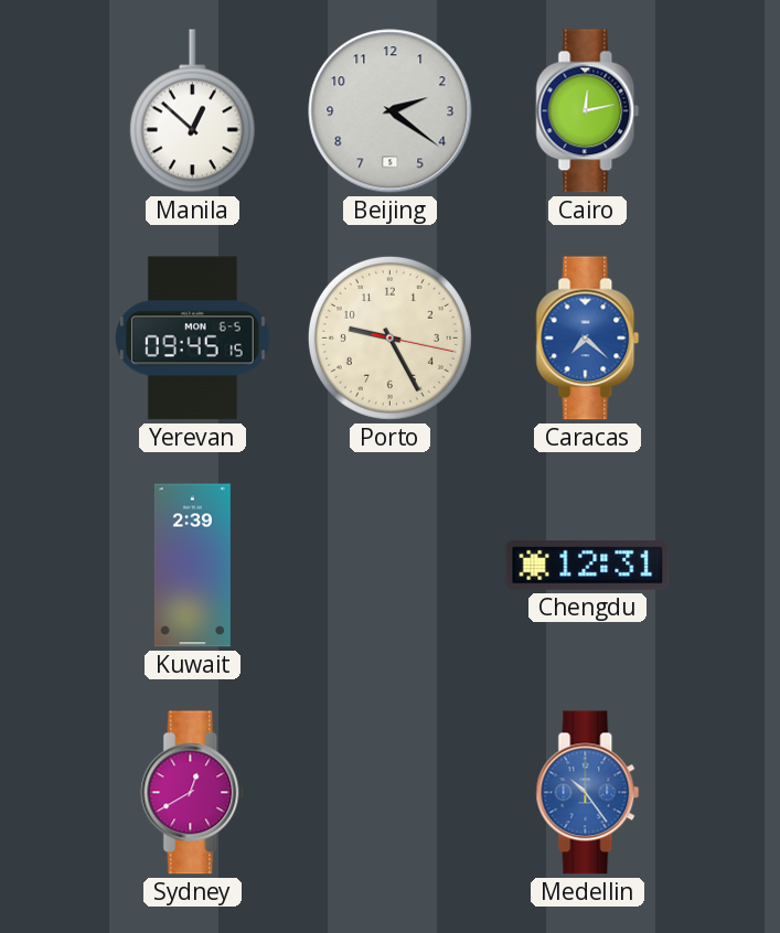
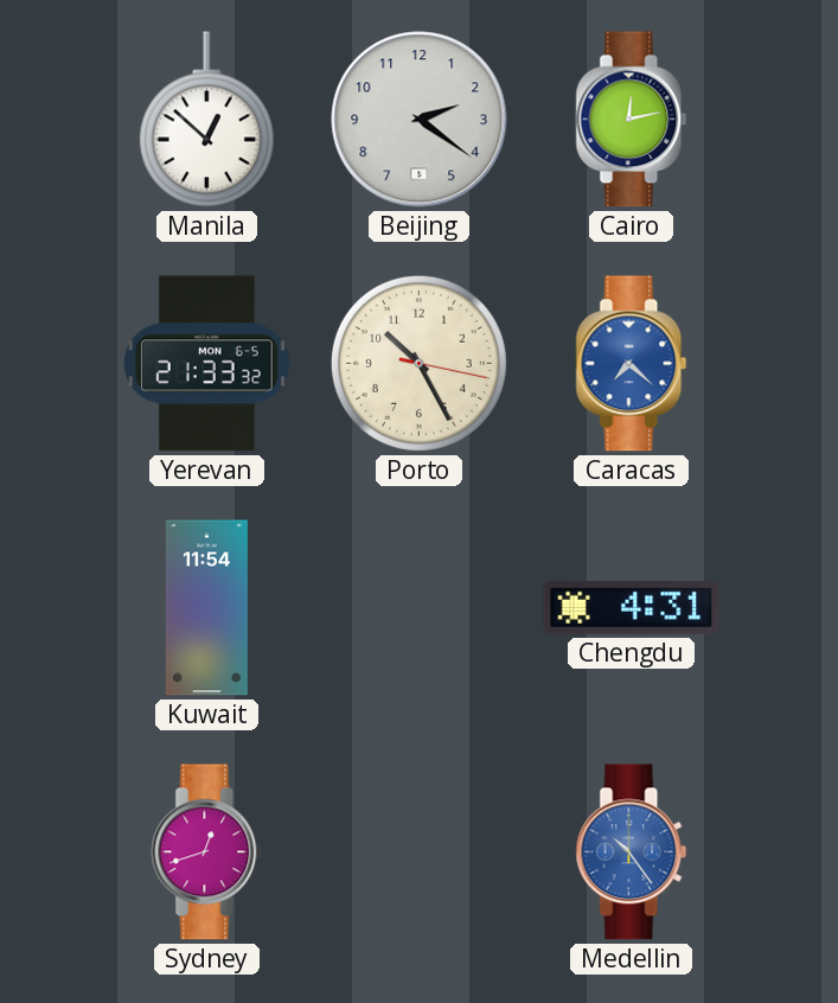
Yerevan: 09:45 -> 21:33
Porto: 9:25 -> 10:25
Kuwait: 2:39 -> 11:54
Chengdu: 12:31 -> 4:31
Sydney: 12:40 -> 12:42
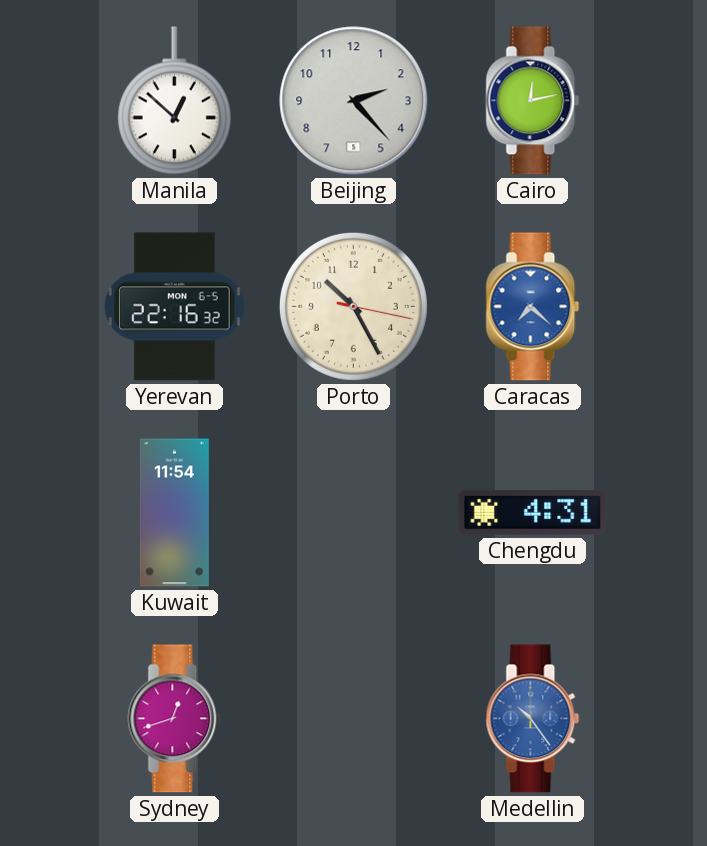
Beijing: 2:21 -> 2:23
Yerevan: 21:33 -> 22:16
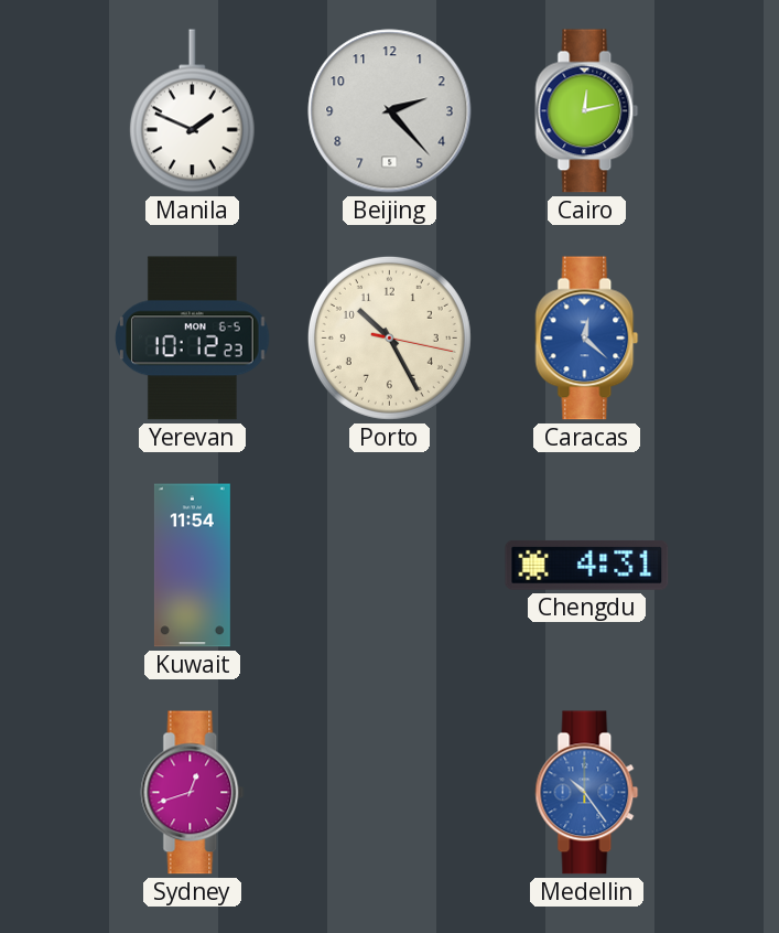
Manila: 12:52 -> 1:49
Yerevan: 22:16 -> 10:12
Caracas: 7:22 -> 12:22
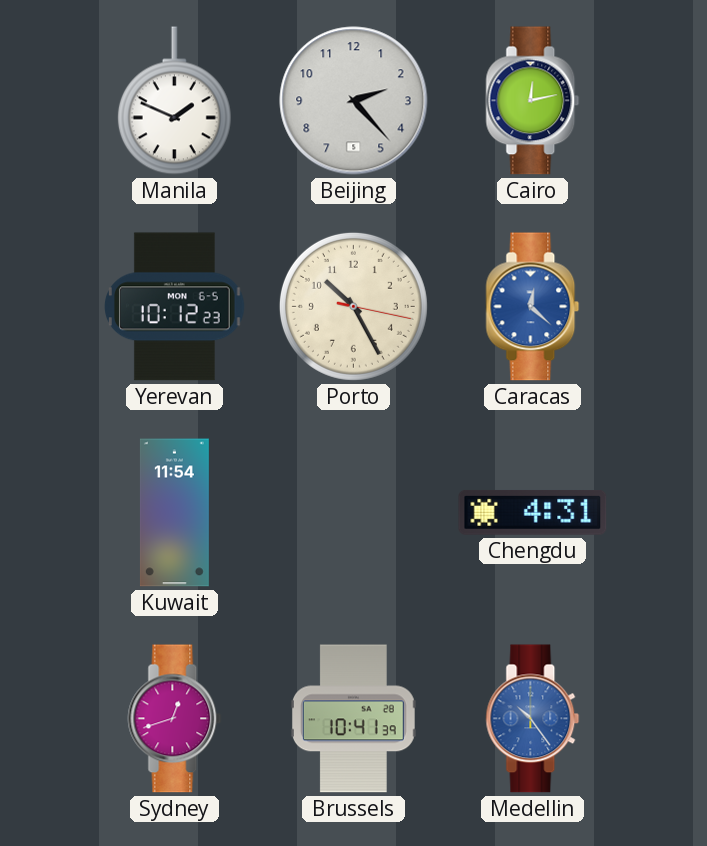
Brussels: none -> 10:41
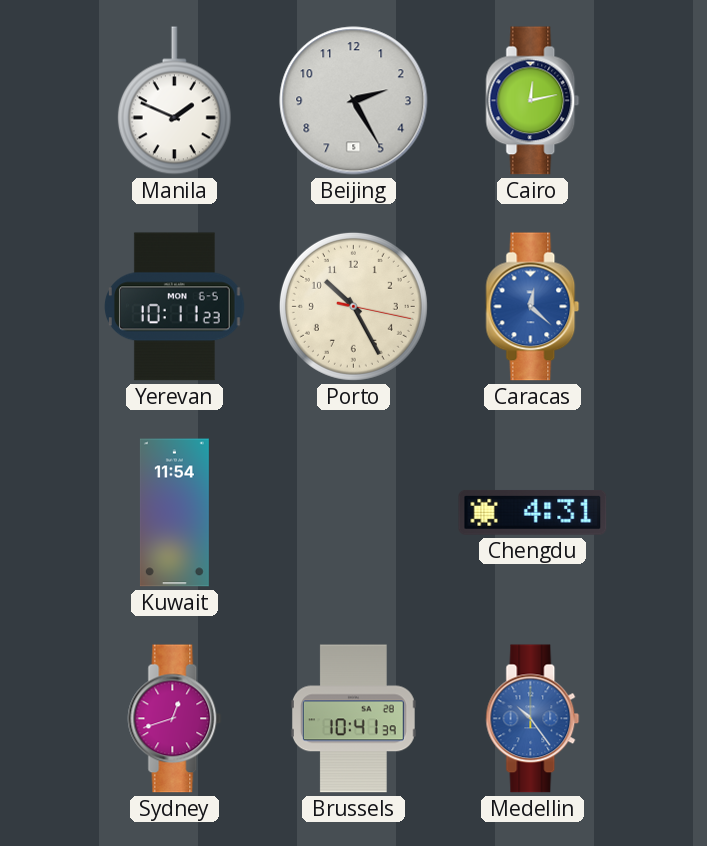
Beijing: 2:23 -> 2:25
Yerevan: 10:12 -> 10:11
